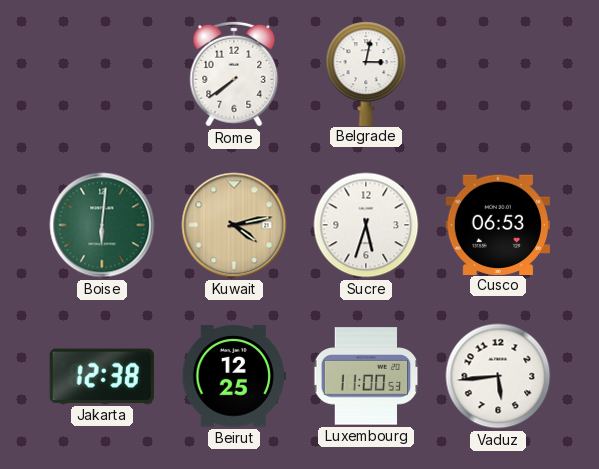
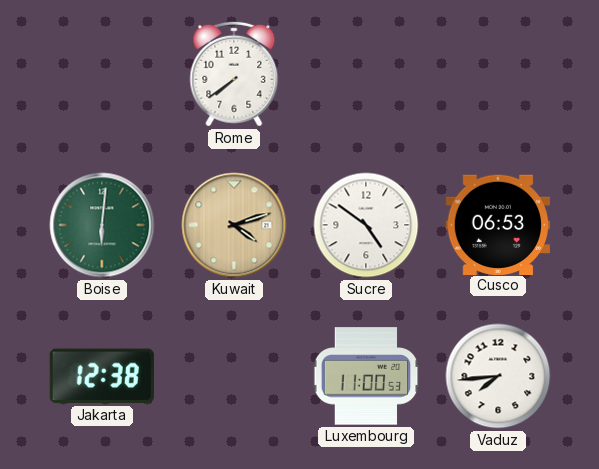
Belgrade: 3:02 -> none
Kuwait: 4:13 -> 4:12
Sucre: 5:33 -> 4:51
Beirut: 12:25 -> none
Vaduz: 5:44 -> 7:44
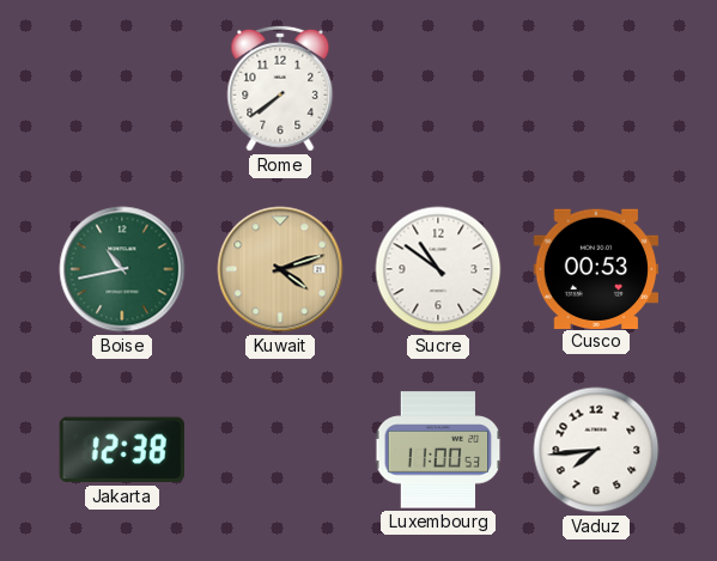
Boise: 6:01 -> 10:43
Sucre: 4:51 -> 10:51
Cusco: 06:53 -> 00:53
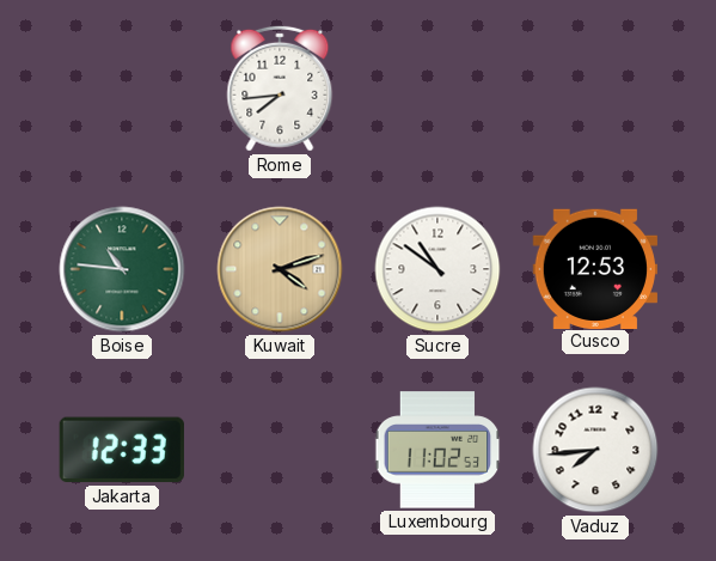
Rome: 7:39 -> 7:44
Boise: 10:43 -> 10:46
Cusco: 00:53 -> 12:53
Jakarta: 12:38 -> 12:33
Luxembourg: 11:00 -> 11:02
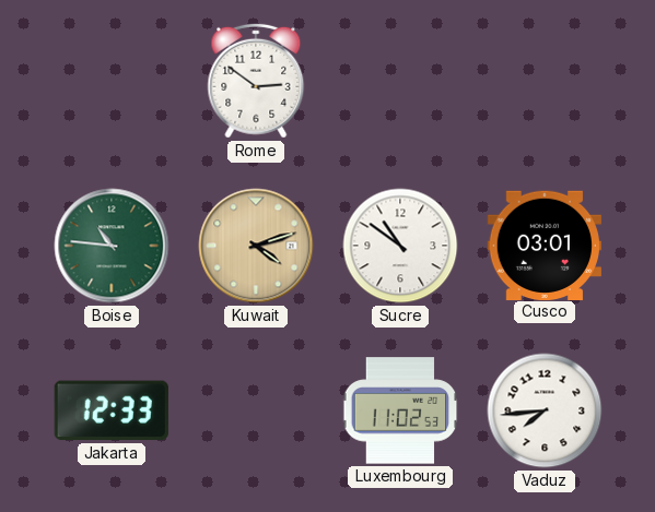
Rome: 7:44 -> 2:51
Cusco: 12:53 -> 03:01
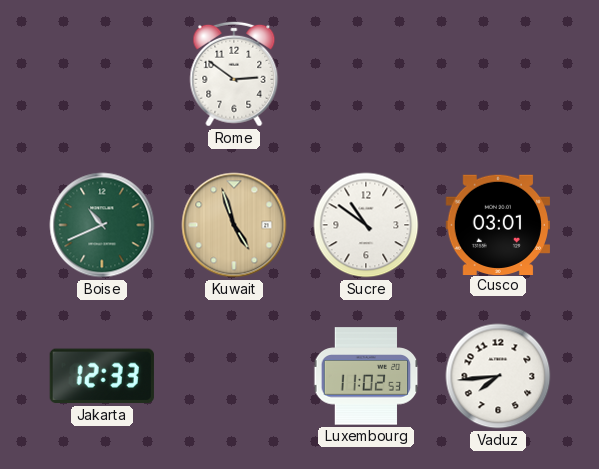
Boise: 10:46 -> 10:41
Kuwait: 4:12 -> 4:57
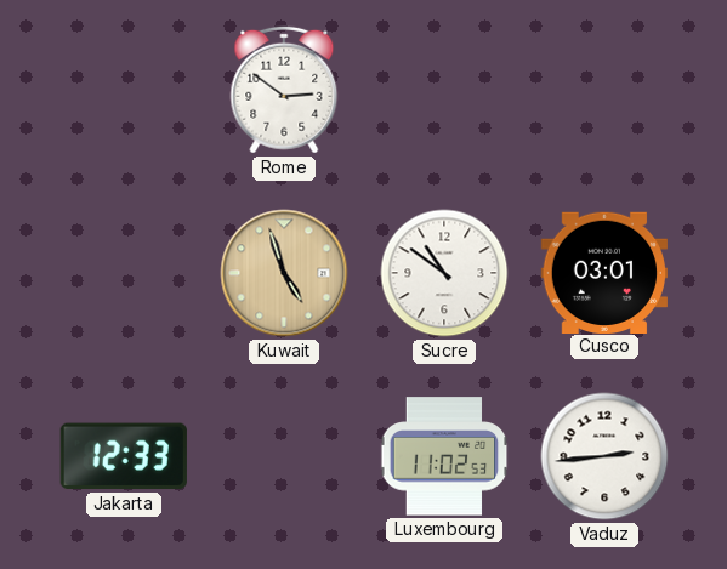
Boise: 10:41 -> none
Vaduz: 7:44 -> 2:44
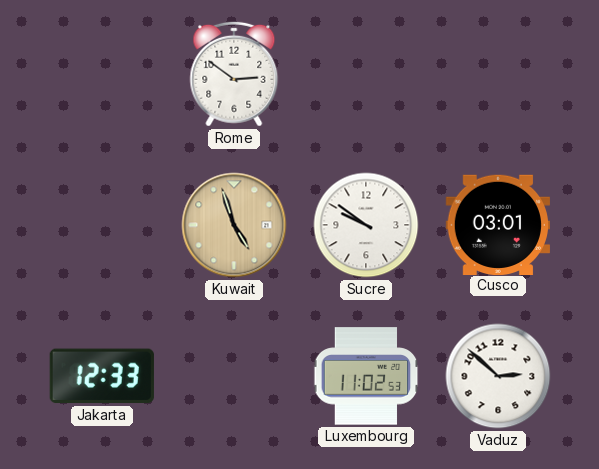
Sucre: 10:51 -> 9:51
Vaduz: 2:44 -> 2:52
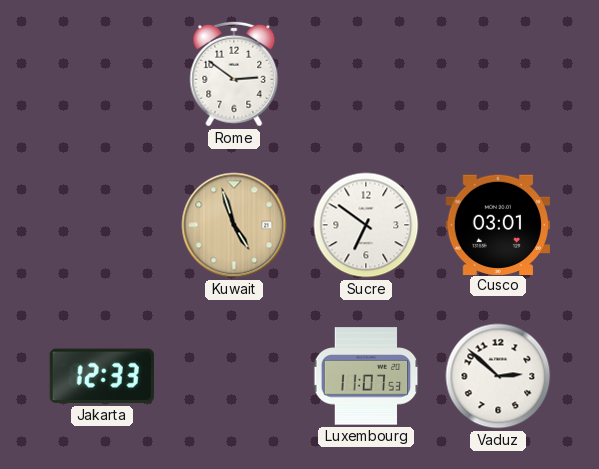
Sucre: 9:51 -> 6:51
Luxembourg: 11:02 -> 11:07
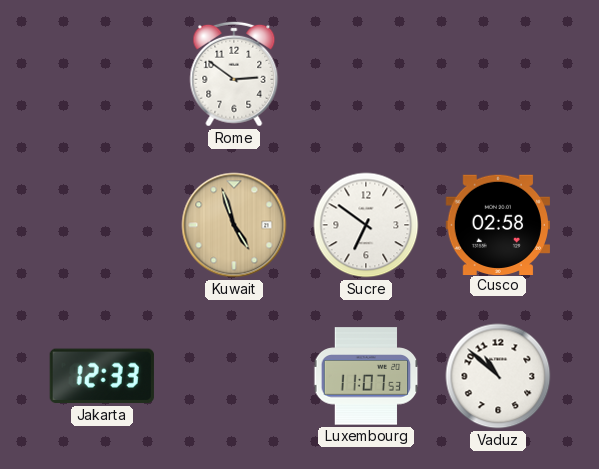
Cusco: 03:01 -> 02:58
Vaduz: 2:52 -> 10:52
